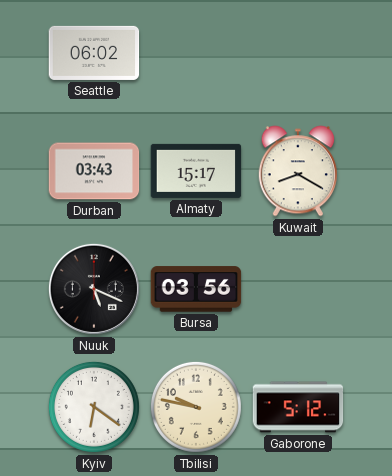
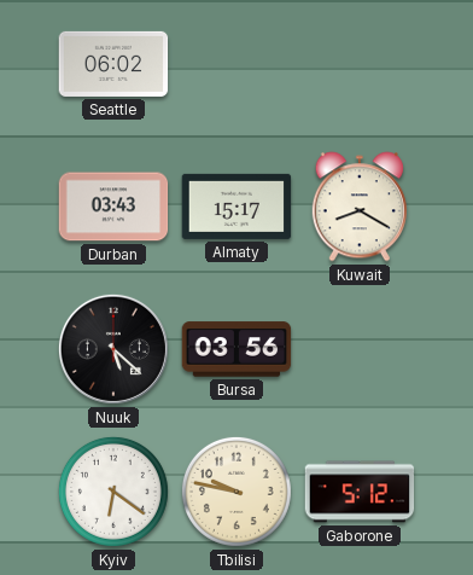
Nuuk: 5:19 -> 5:22
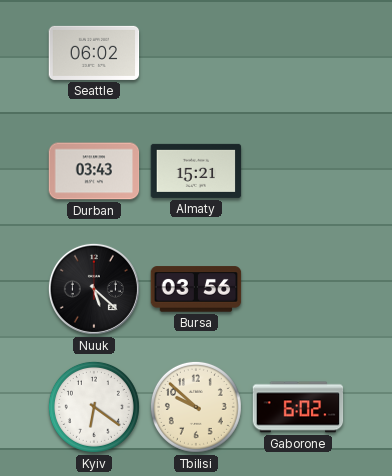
Almaty: 15:17 -> 15:21
Kuwait: 8:20 -> none
Tbilisi: 9:47 -> 9:52
Gaborone: 5:12 -> 6:02
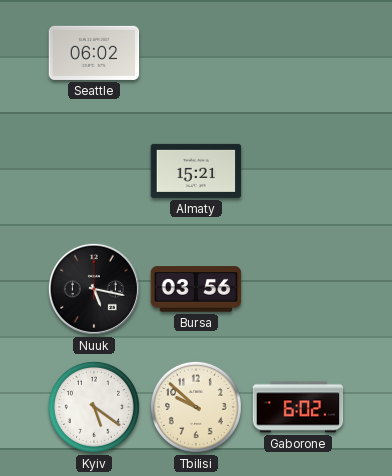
Durban: 03:43 -> none
Nuuk: 5:22 -> 5:17
Kyiv: 6:21 -> 5:21
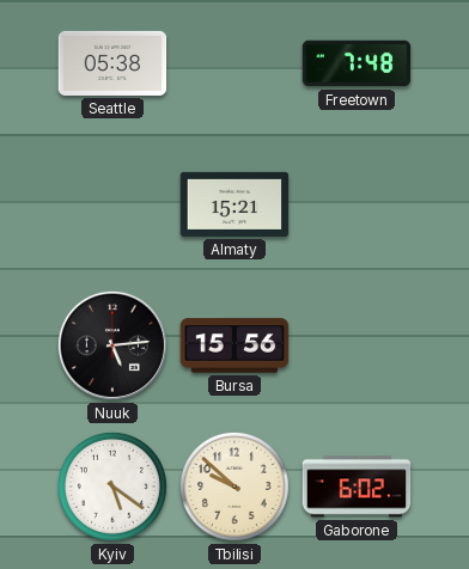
Seattle: 06:02 -> 05:38
Freetown: none -> 7:48
Nuuk: 5:17 -> 5:14
Bursa: 03:56 -> 15:56
